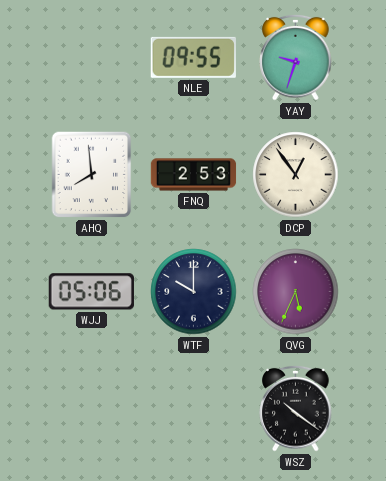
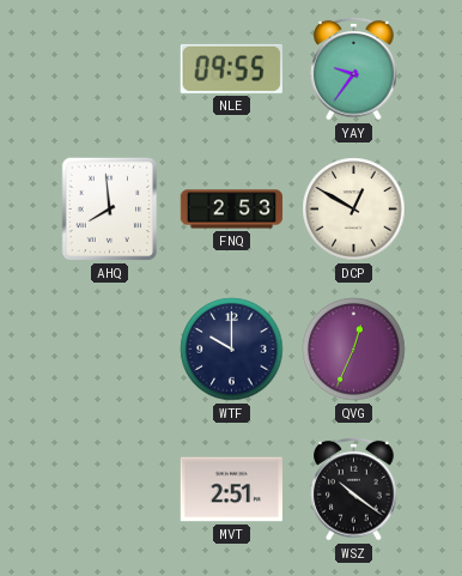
YAY: 9:33 -> 9:36
DCP: 12:54 -> 12:50
WJJ: 05:06 -> none
QVG: 5:34 -> 12:34
MVT: none -> 2:51
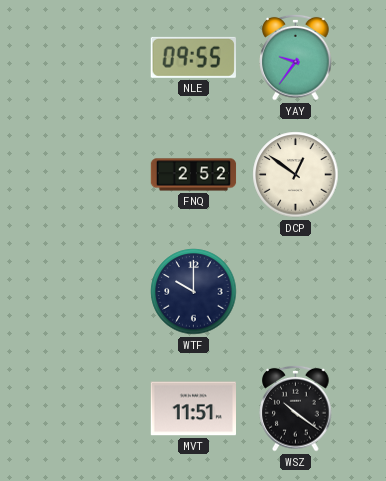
AHQ: 7:59 -> none
FNQ: 2:53 -> 2:52
DCP: 12:50 -> 12:51
QVG: 12:34 -> none
MVT: 2:51 -> 11:51
